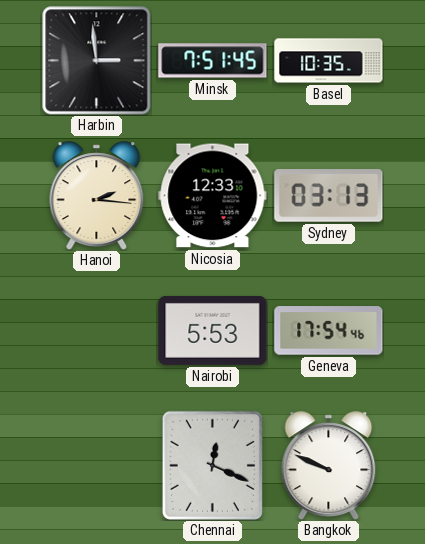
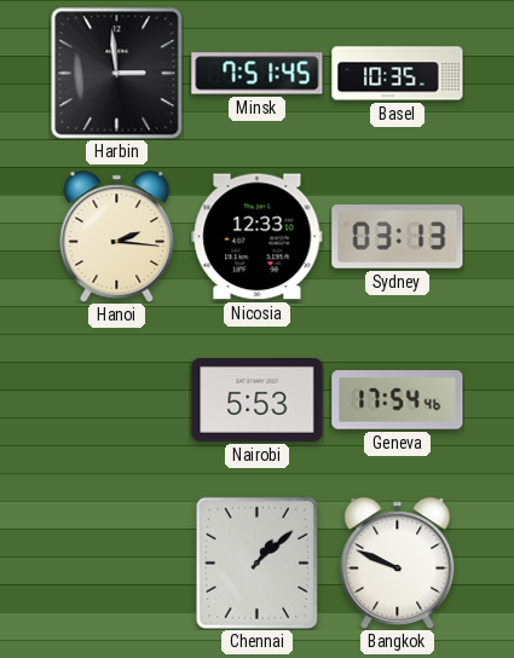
Chennai: 12:19 -> 1:08
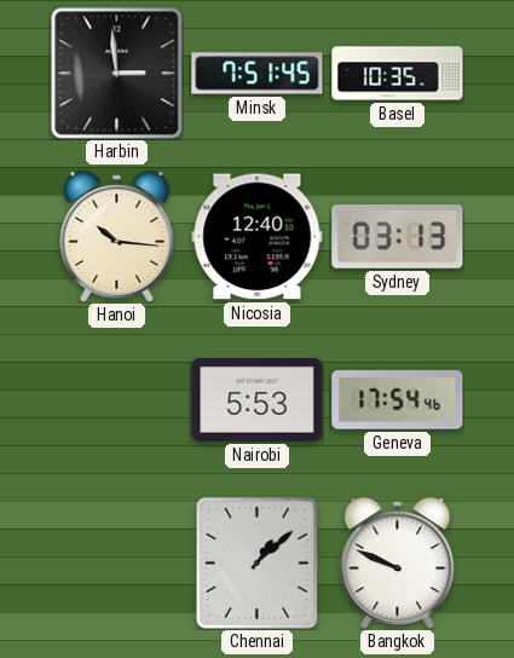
Hanoi: 2:16 -> 10:16
Nicosia: 12:33 -> 12:40
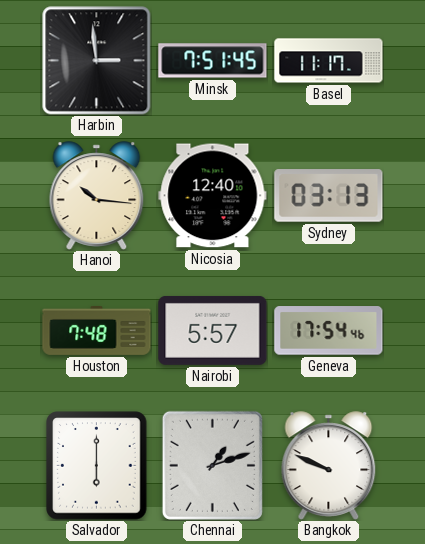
Basel: 10:35 -> 11:17
Houston: none -> 7:48
Nairobi: 5:53 -> 5:57
Salvador: none -> 6:00
Chennai: 1:08 -> 1:12
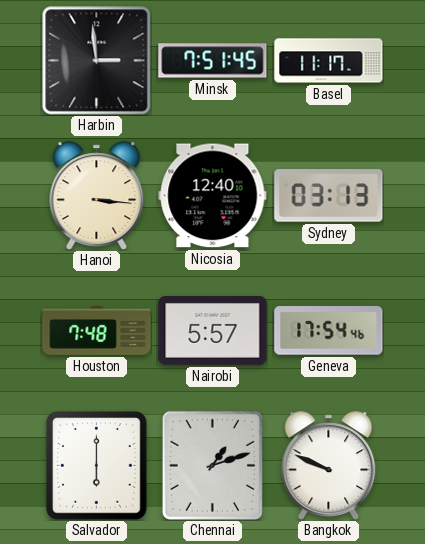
Hanoi: 10:16 -> 3:16
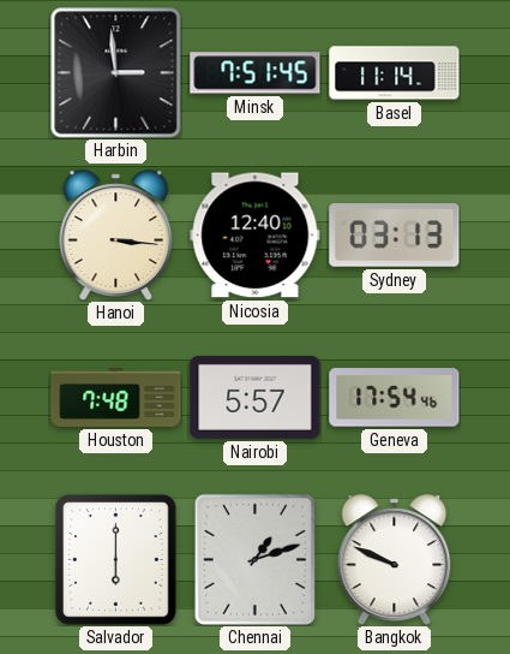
Basel: 11:17 -> 11:14
